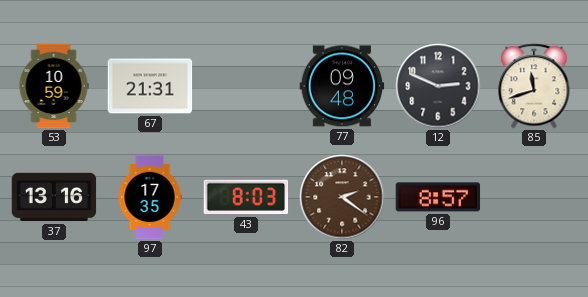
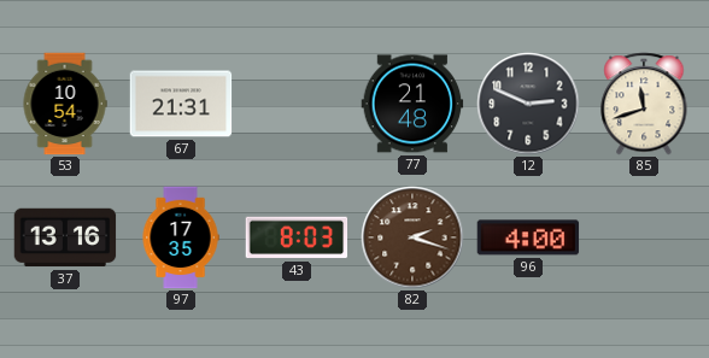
53: 10:59 -> 10:54
77: 09:48 -> 21:48
82: 2:21 -> 2:18
96: 8:57 -> 4:00
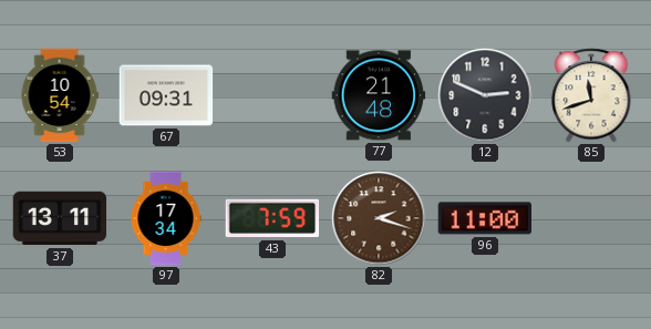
67: 21:31 -> 09:31
37: 13:16 -> 13:11
97: 17:35 -> 17:34
43: 8:03 -> 7:59
96: 4:00 -> 11:00
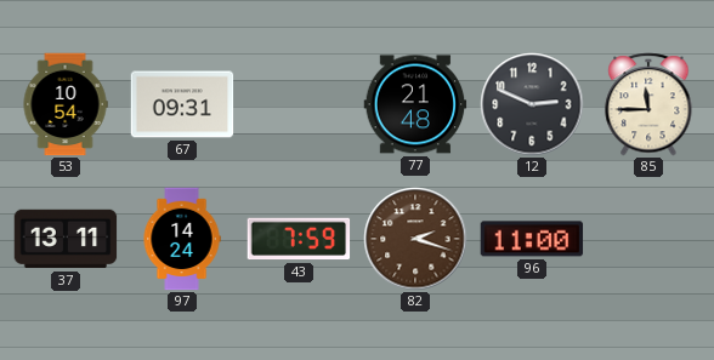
85: 11:42 -> 11:45
97: 17:34 -> 14:24
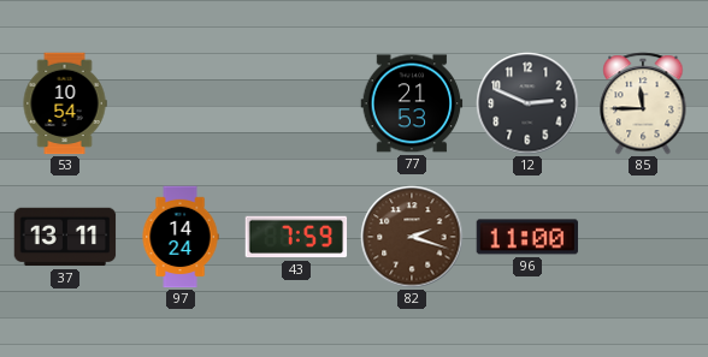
67: 09:31 -> none
77: 21:48 -> 21:53
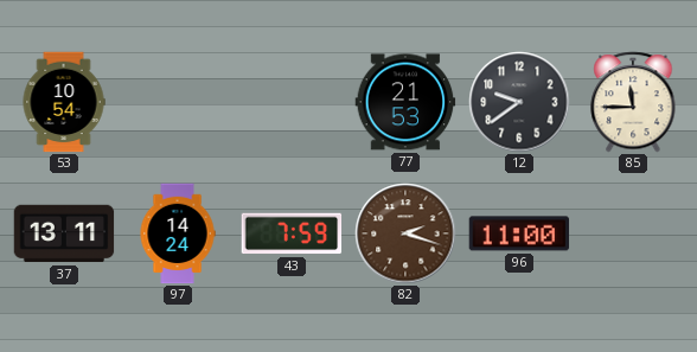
12: 2:49 -> 9:39
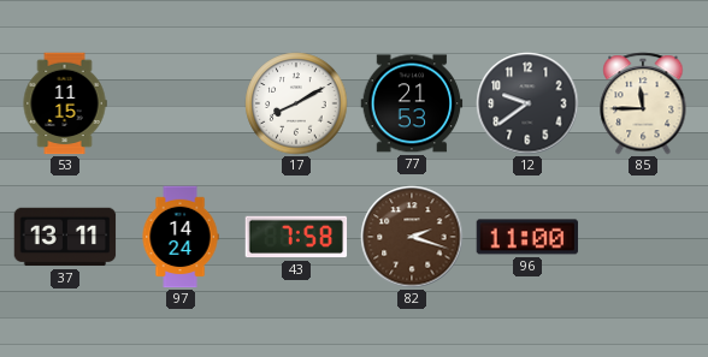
53: 10:54 -> 11:15
17: none -> 8:10
43: 7:59 -> 7:58
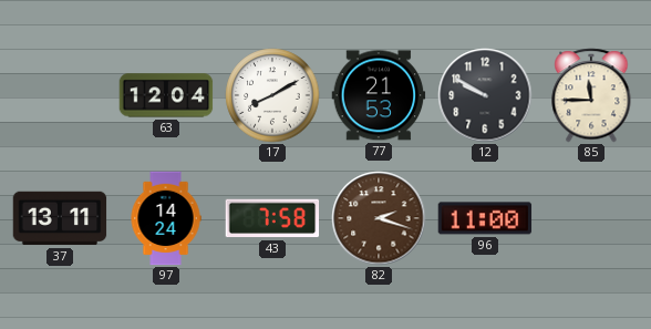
53: 11:15 -> none
63: none -> 12:04
12: 9:39 -> 9:50
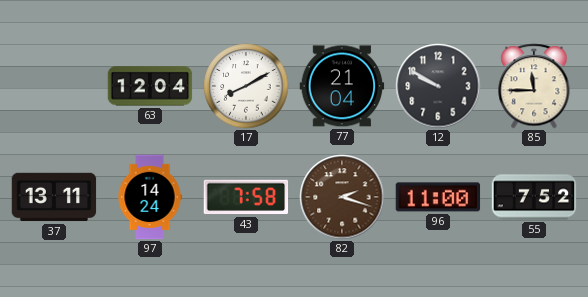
77: 21:53 -> 21:04
55: none -> 7:52
